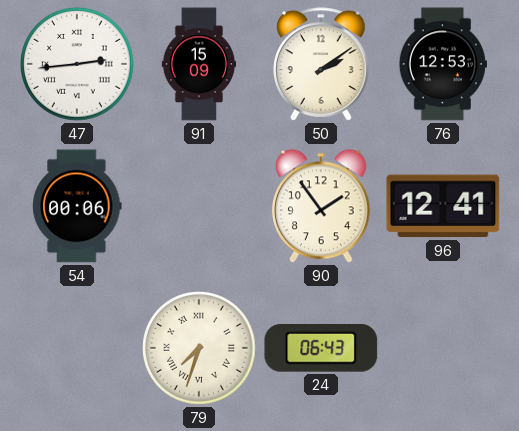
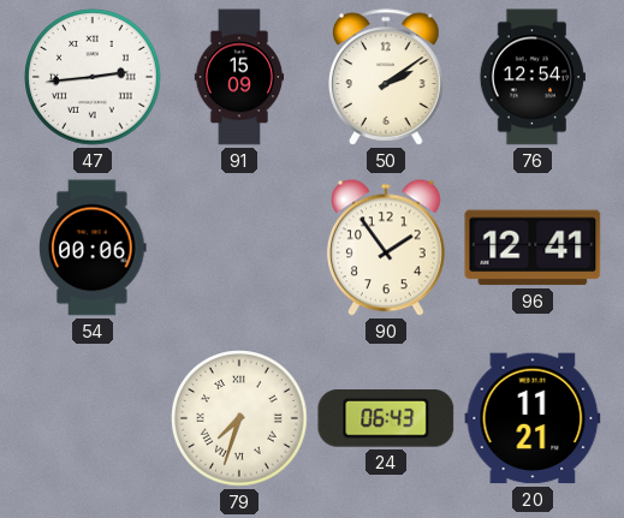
76: 12:53 -> 12:54
20: none -> 11:21
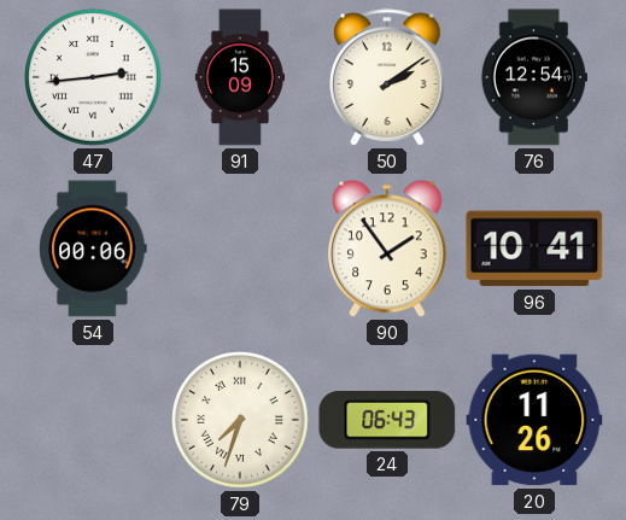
96: 12:41 -> 10:41
20: 11:21 -> 11:26
